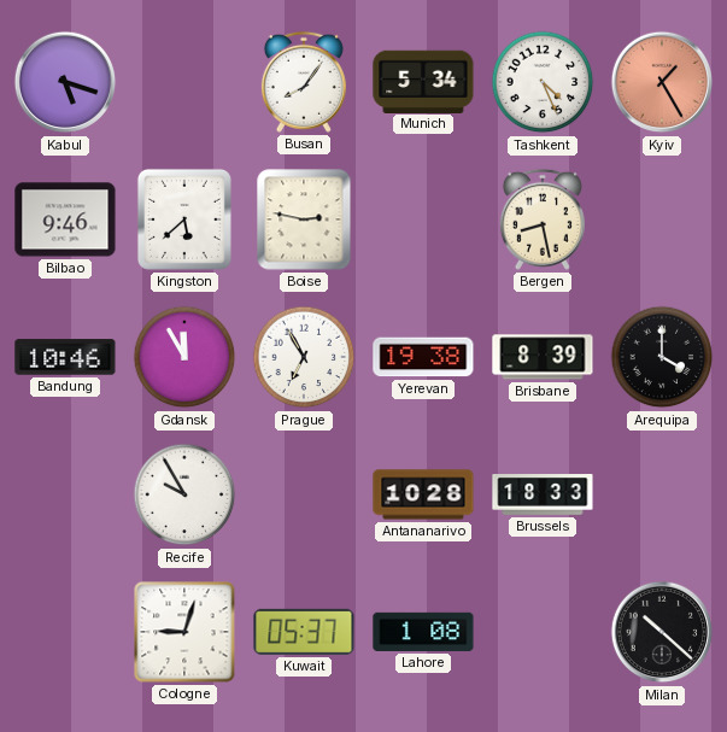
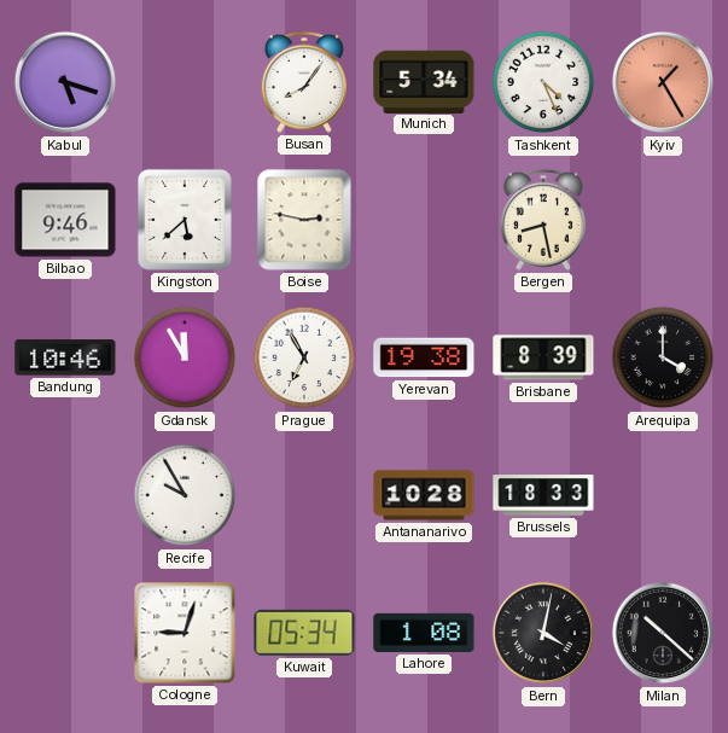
Kuwait: 05:37 -> 05:34
Bern: none -> 4:02
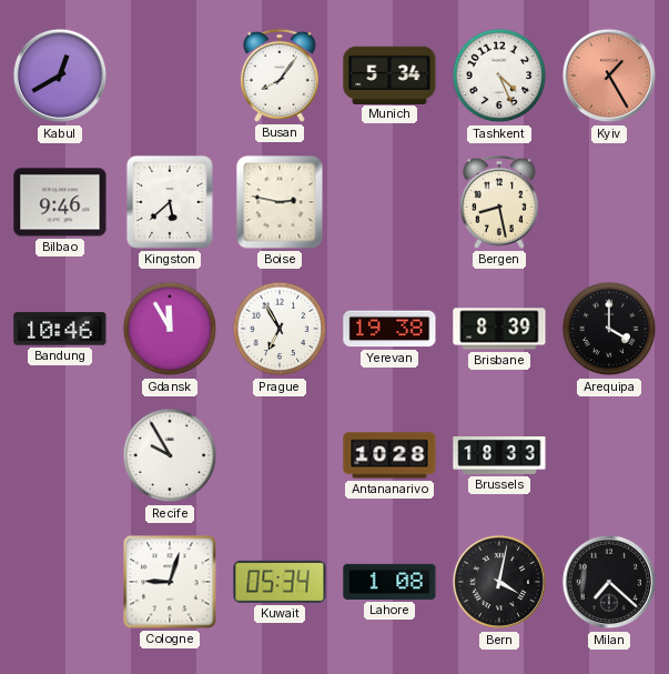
Kabul: 5:18 -> 12:40
Milan: 10:22 -> 7:22
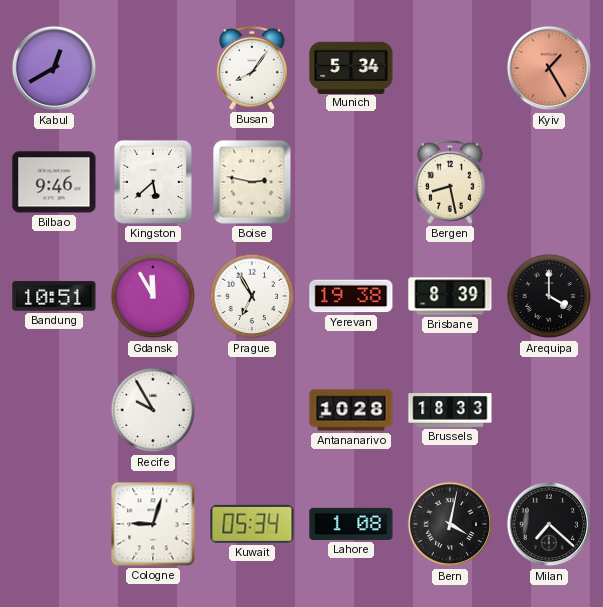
Tashkent: 4:26 -> none
Bandung: 10:46 -> 10:51
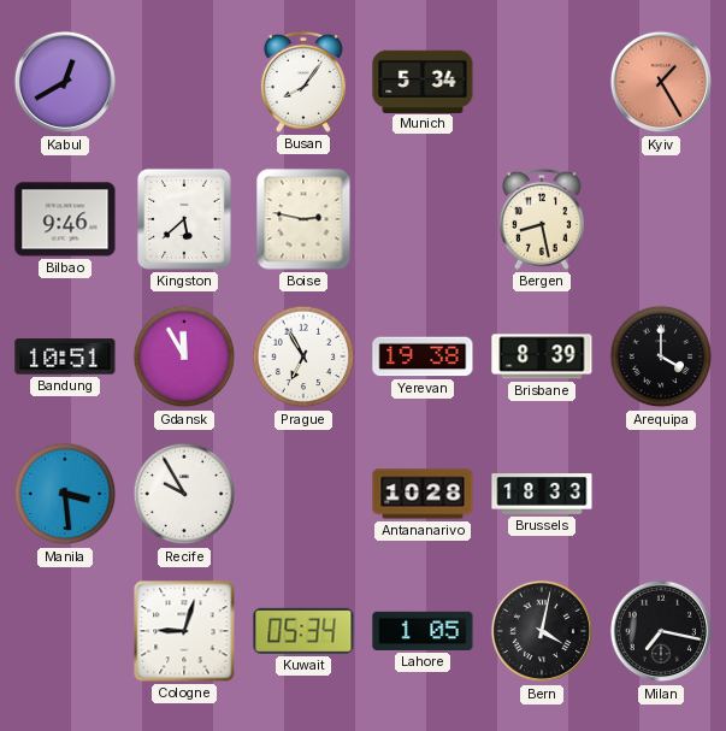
Manila: none -> 3:29
Lahore: 1:08 -> 1:05
Milan: 7:22 -> 7:17
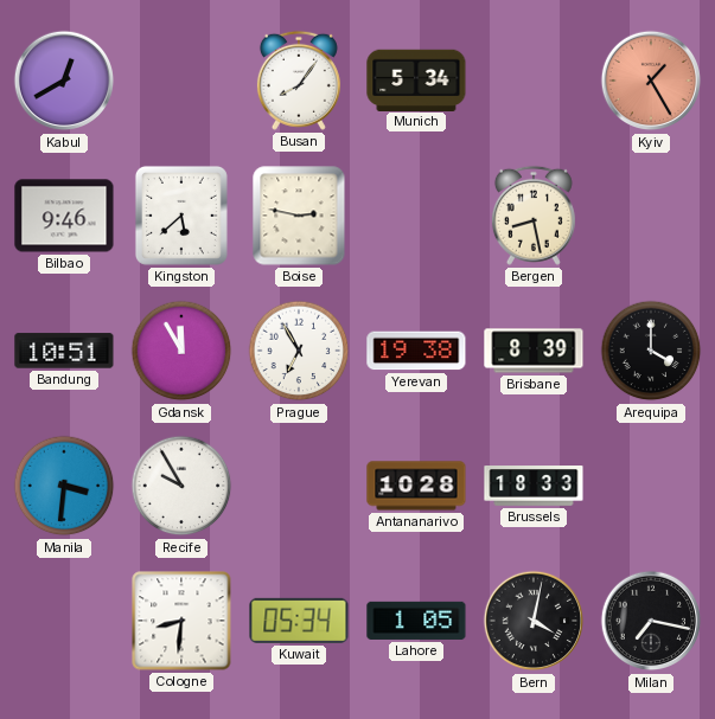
Manila: 3:29 -> 3:31
Cologne: 9:03 -> 8:31
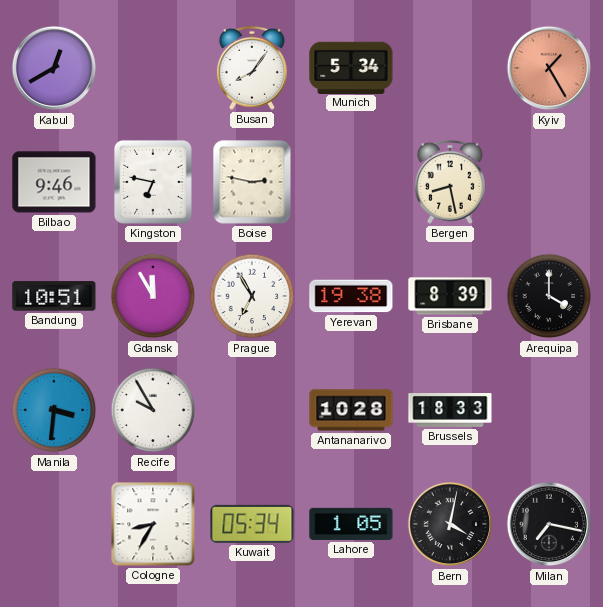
Kingston: 5:38 -> 6:47
Cologne: 8:31 -> 8:35
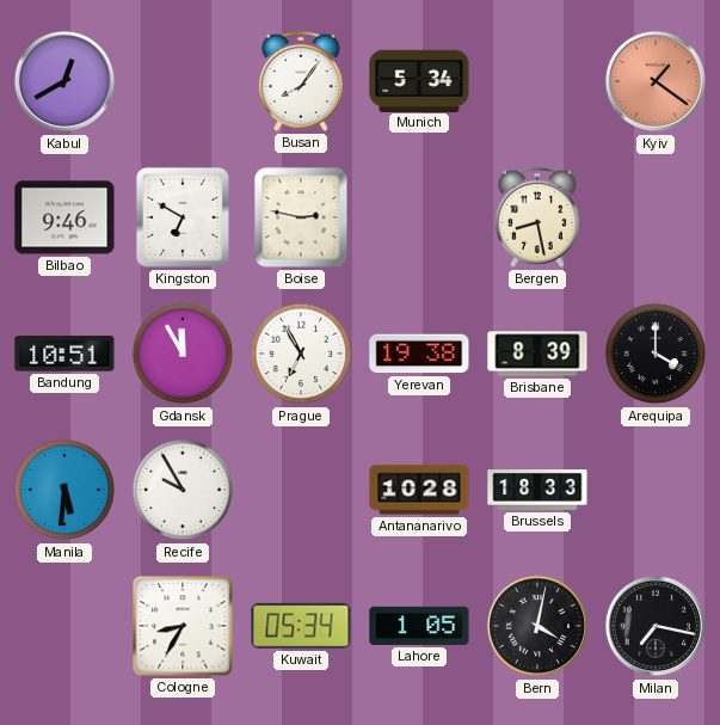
Kyiv: 1:25 -> 1:21
Kingston: 6:47 -> 6:50
Manila: 3:31 -> 5:31
